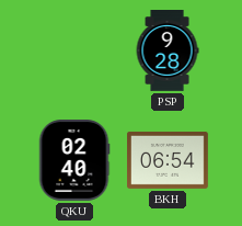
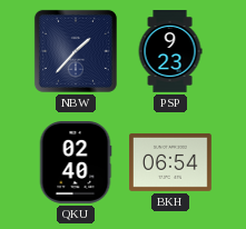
NBW: none -> 1:37
PSP: 9:28 -> 9:23
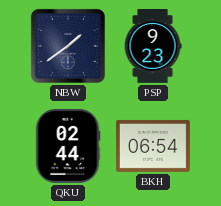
NBW: 1:37 -> 1:39
QKU: 02:40 -> 02:44
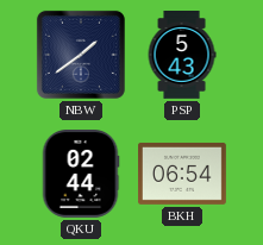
PSP: 9:23 -> 5:43
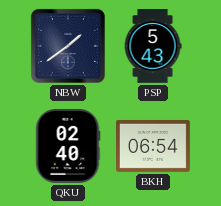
QKU: 02:44 -> 02:40
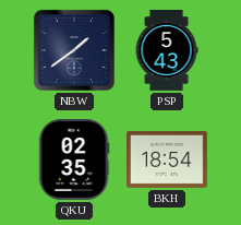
QKU: 02:40 -> 02:35
BKH: 06:54 -> 18:54
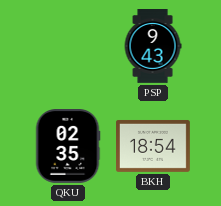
NBW: 1:39 -> none
PSP: 5:43 -> 9:43
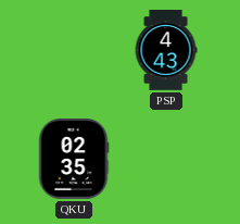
PSP: 9:43 -> 4:43
BKH: 18:54 -> none
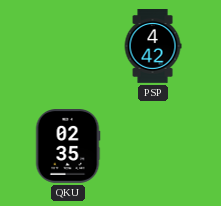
PSP: 4:43 -> 4:42
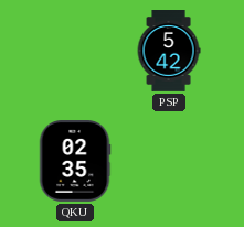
PSP: 4:42 -> 5:42
